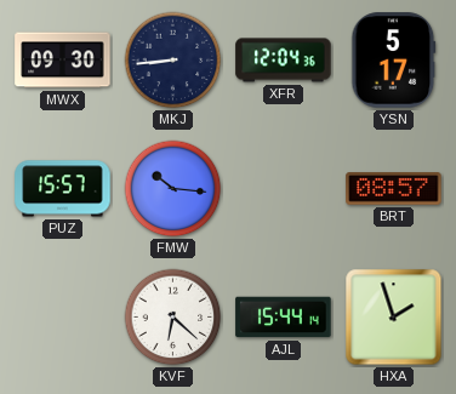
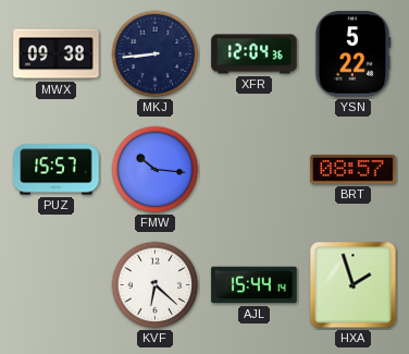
MWX: 09:30 -> 09:38
YSN: 5:17 -> 5:22
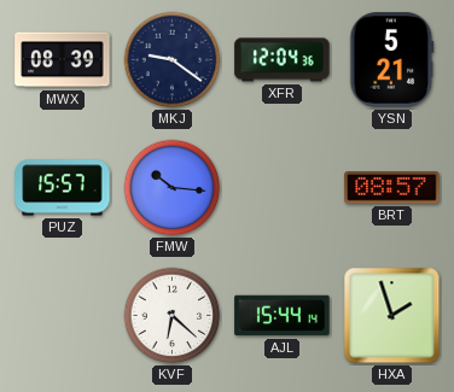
MWX: 09:38 -> 08:39
MKJ: 8:44 -> 9:21
YSN: 5:22 -> 5:21
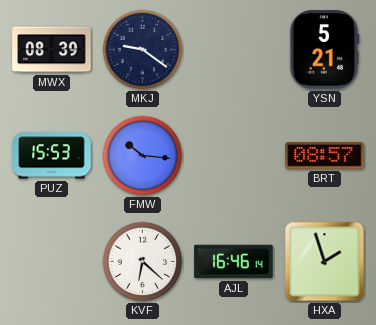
XFR: 12:04 -> none
PUZ: 15:57 -> 15:53
AJL: 15:44 -> 16:46
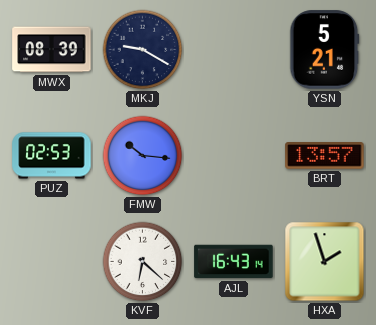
MKJ: 9:21 -> 9:20
PUZ: 15:53 -> 02:53
BRT: 08:57 -> 13:57
AJL: 16:46 -> 16:43
